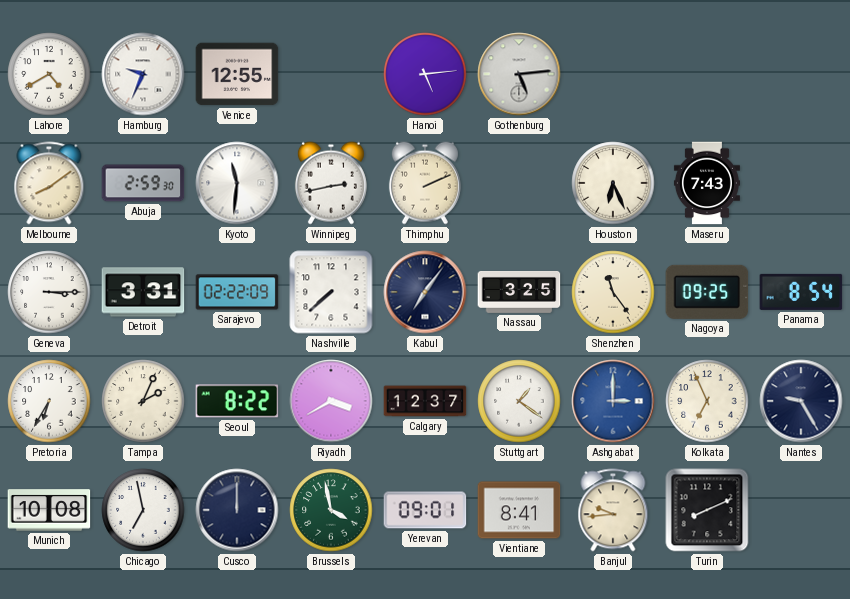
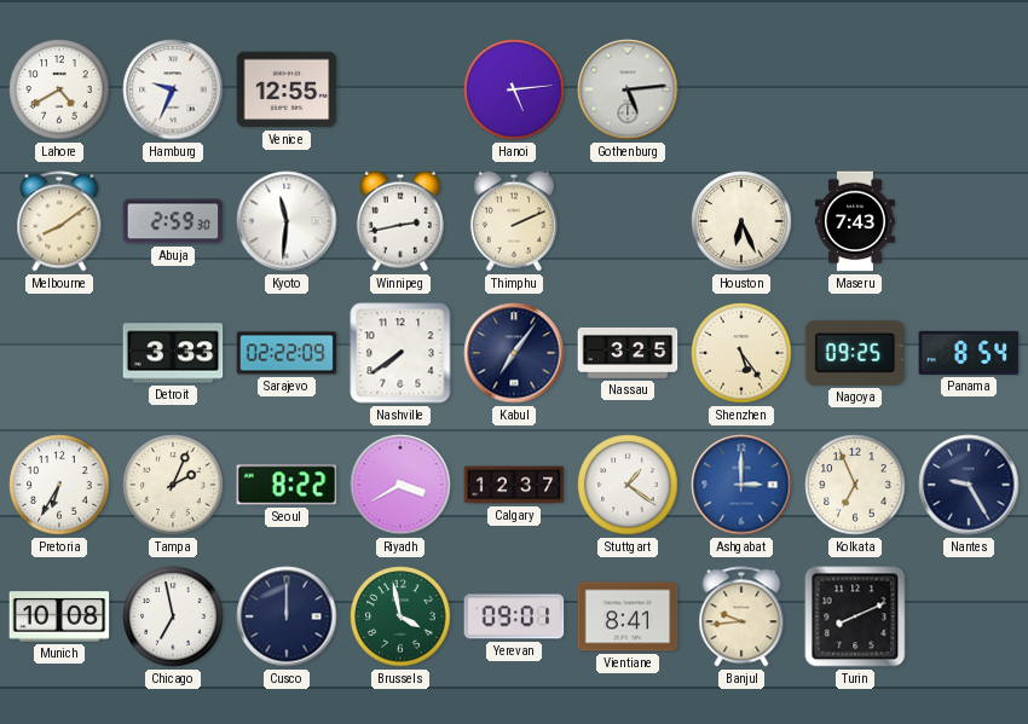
Geneva: 3:15 -> none
Detroit: 3:31 -> 3:33
Nashville: 7:38 -> 7:39
Shenzhen: 11:24 -> 5:24
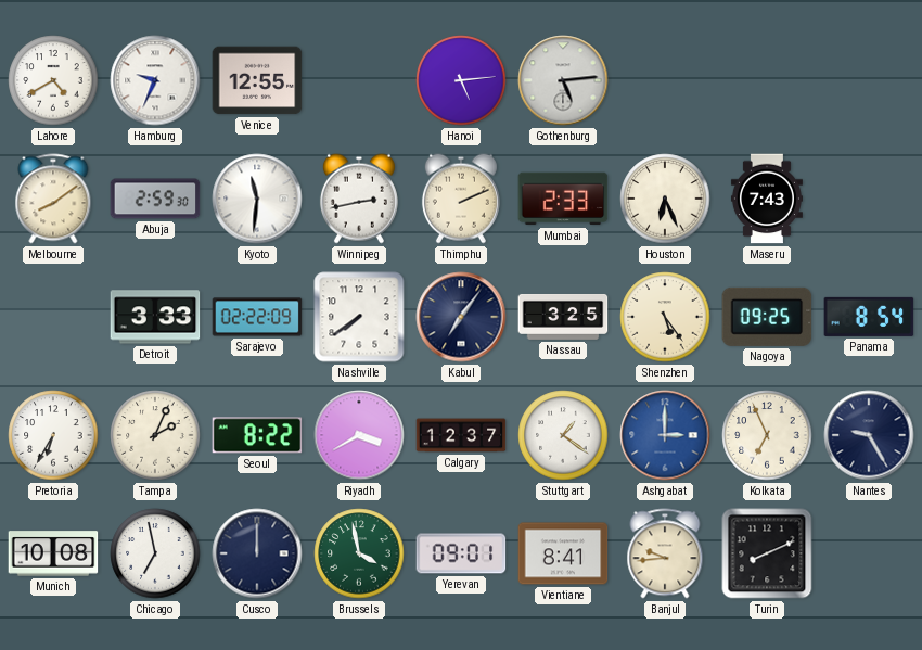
Mumbai: none -> 2:33
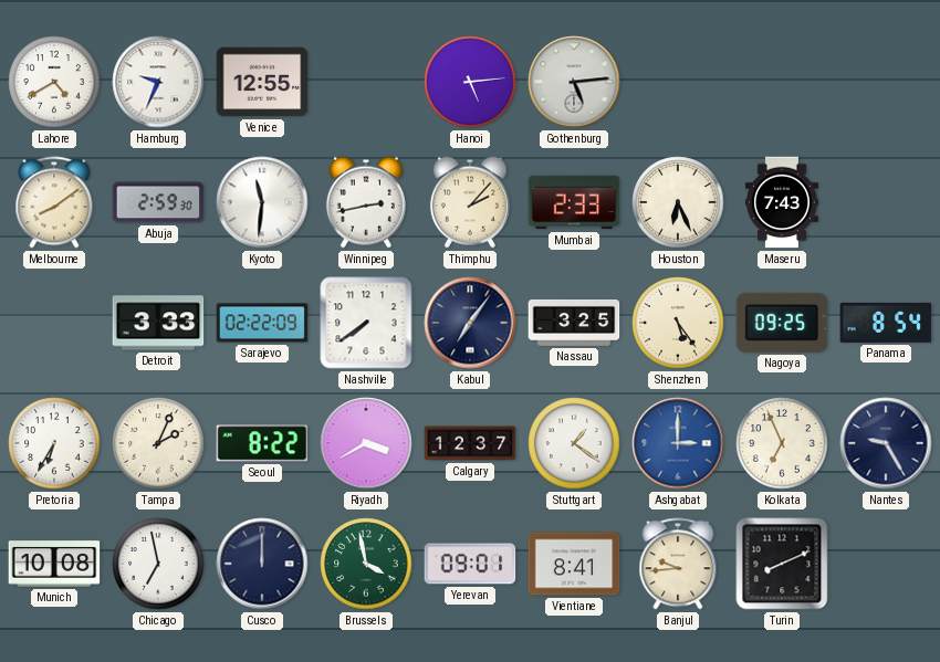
Thimphu: 2:11 -> 2:07
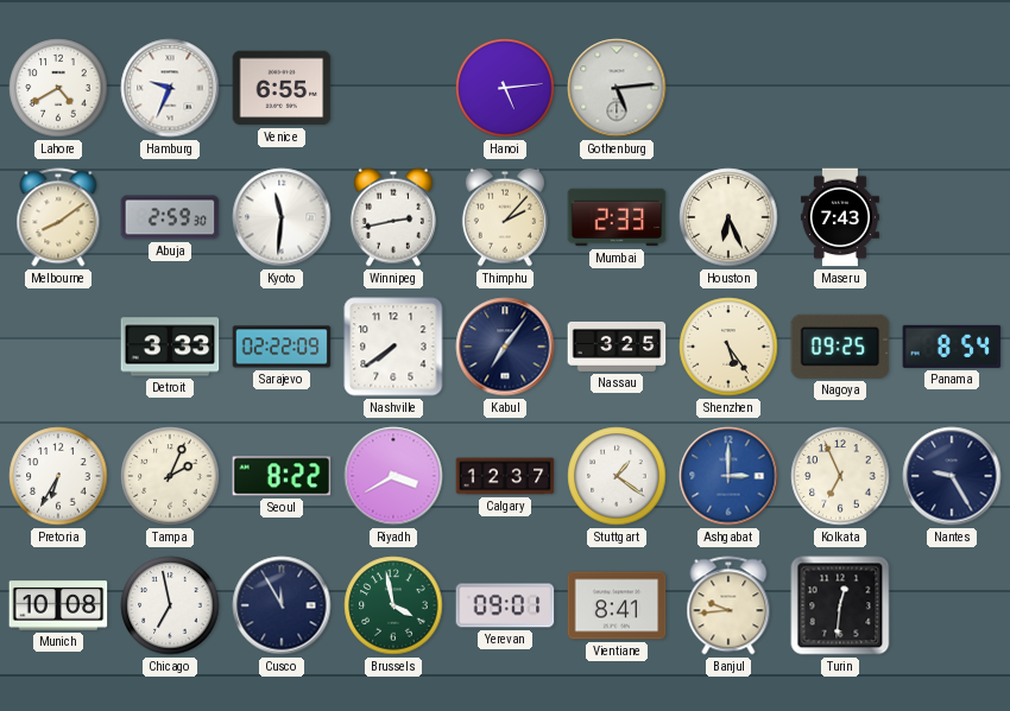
Venice: 12:55 -> 6:55
Cusco: 12:00 -> 11:55
Turin: 8:11 -> 12:31
